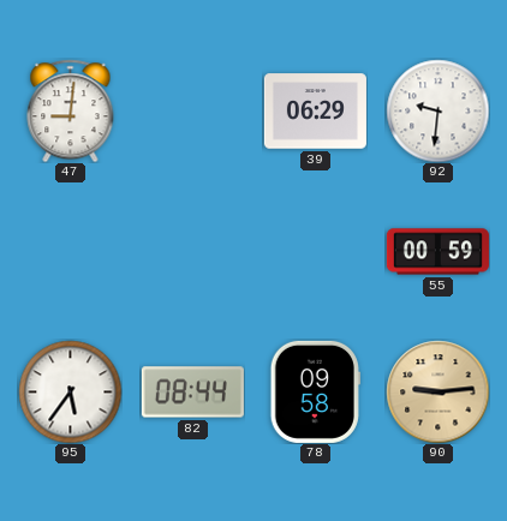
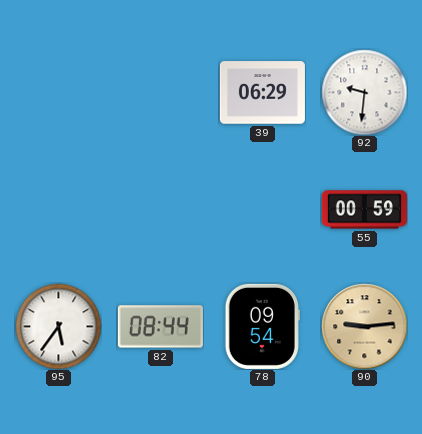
47: 9:01 -> none
78: 09:58 -> 09:54
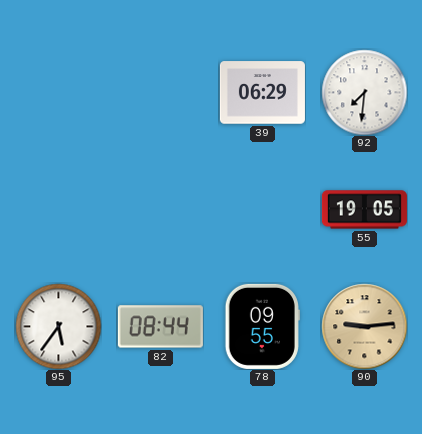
92: 9:31 -> 7:31
55: 00:59 -> 19:05
78: 09:54 -> 09:55
